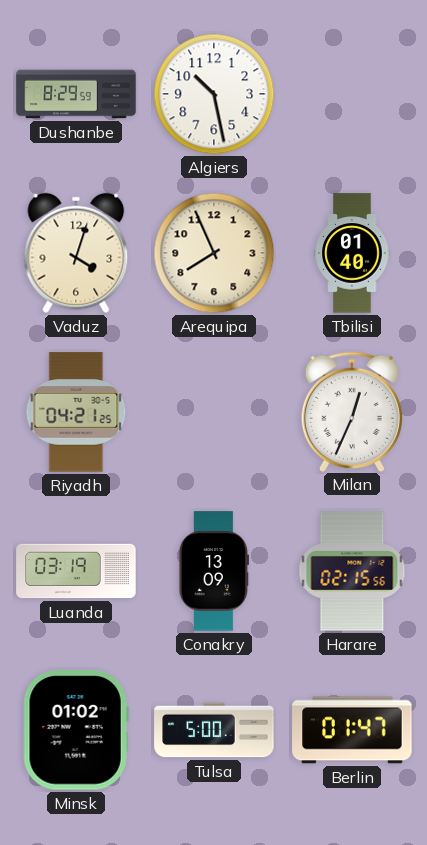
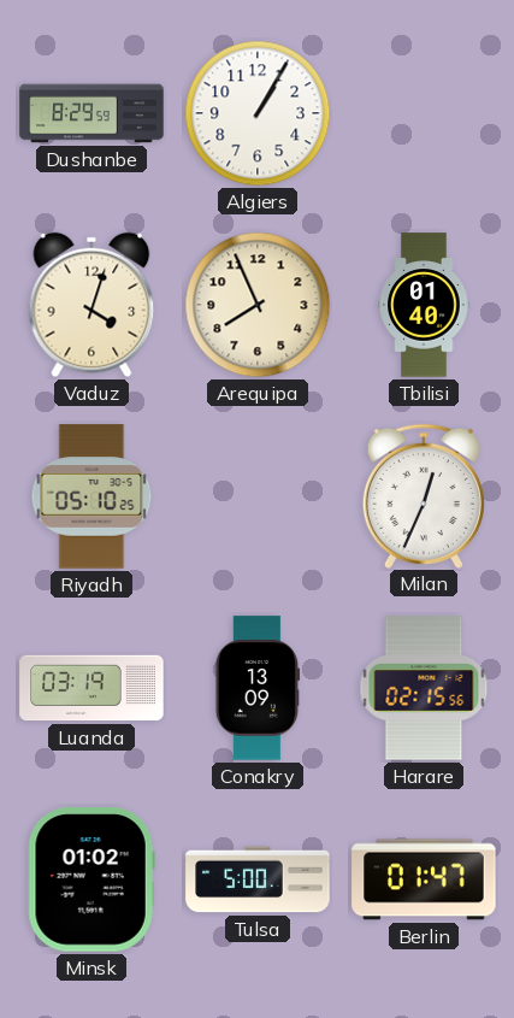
Algiers: 10:28 -> 1:05
Riyadh: 04:21 -> 05:10
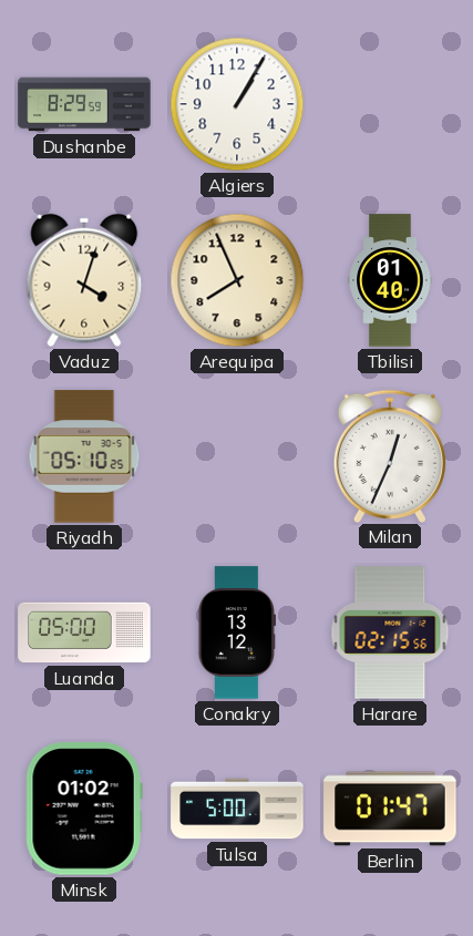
Luanda: 03:19 -> 05:00
Conakry: 13:09 -> 13:12
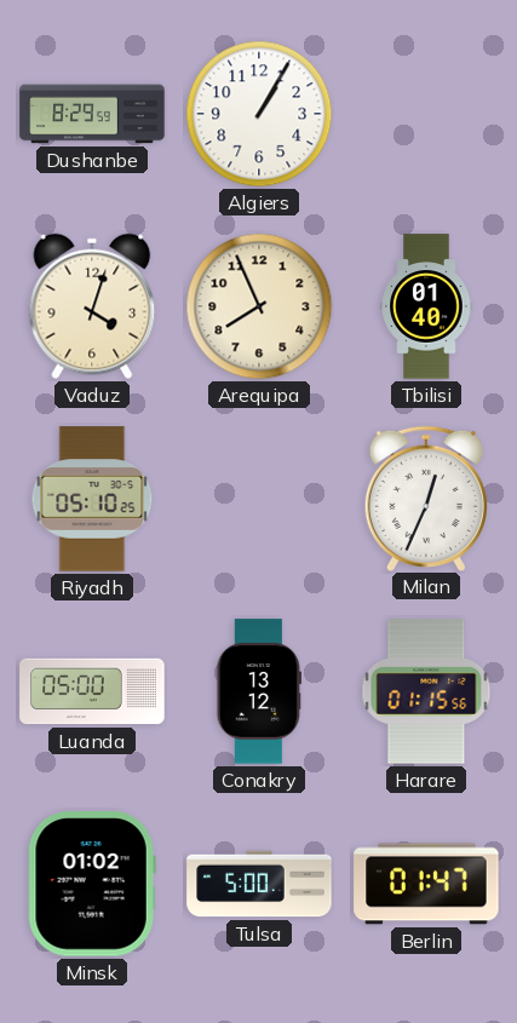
Harare: 02:15 -> 01:15
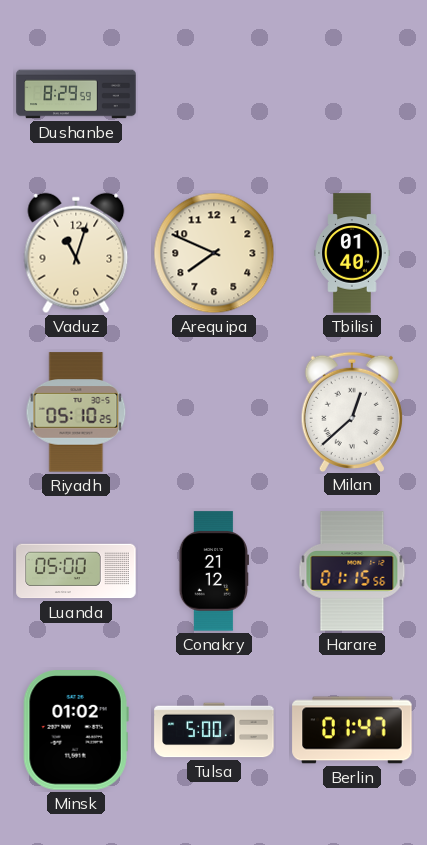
Algiers: 1:05 -> none
Vaduz: 4:03 -> 11:03
Arequipa: 7:56 -> 7:49
Milan: 12:34 -> 12:38
Conakry: 13:12 -> 21:12
